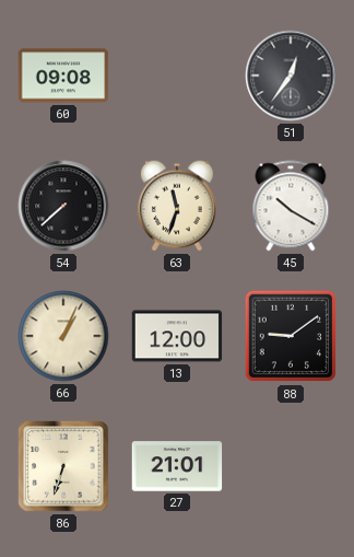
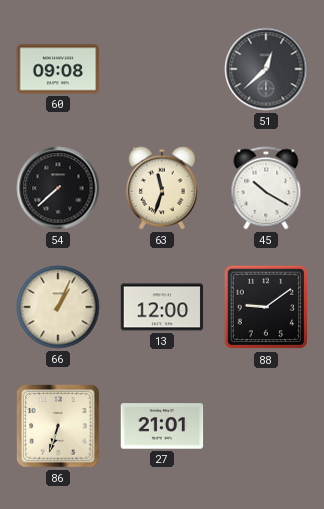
51: 12:36 -> 12:38
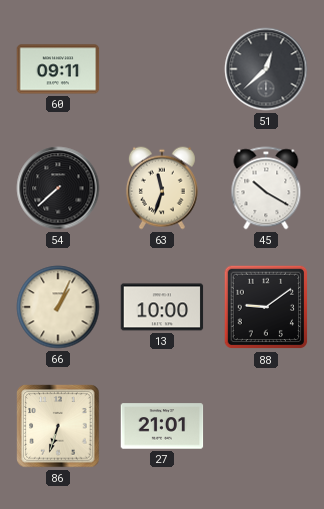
60: 09:08 -> 09:11
13: 12:00 -> 10:00
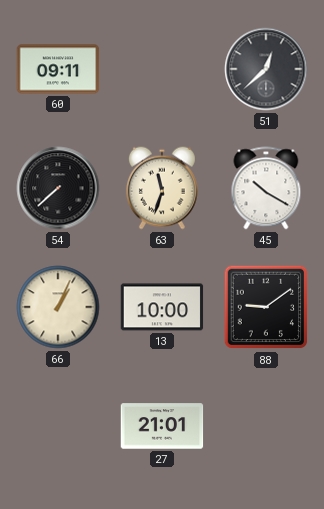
86: 6:33 -> none
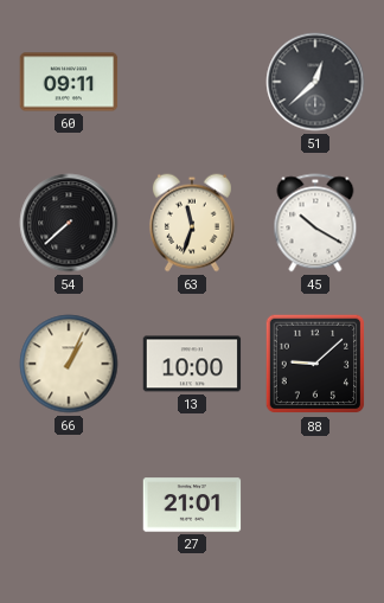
88: 9:09 -> 9:08
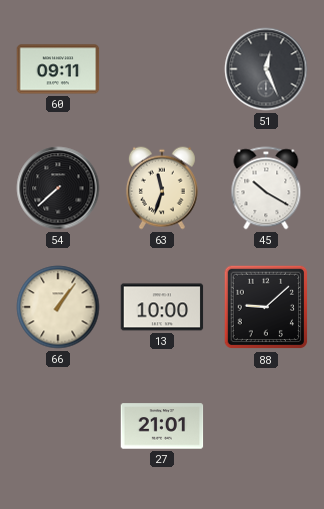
51: 12:38 -> 12:26
66: 1:04 -> 1:06
